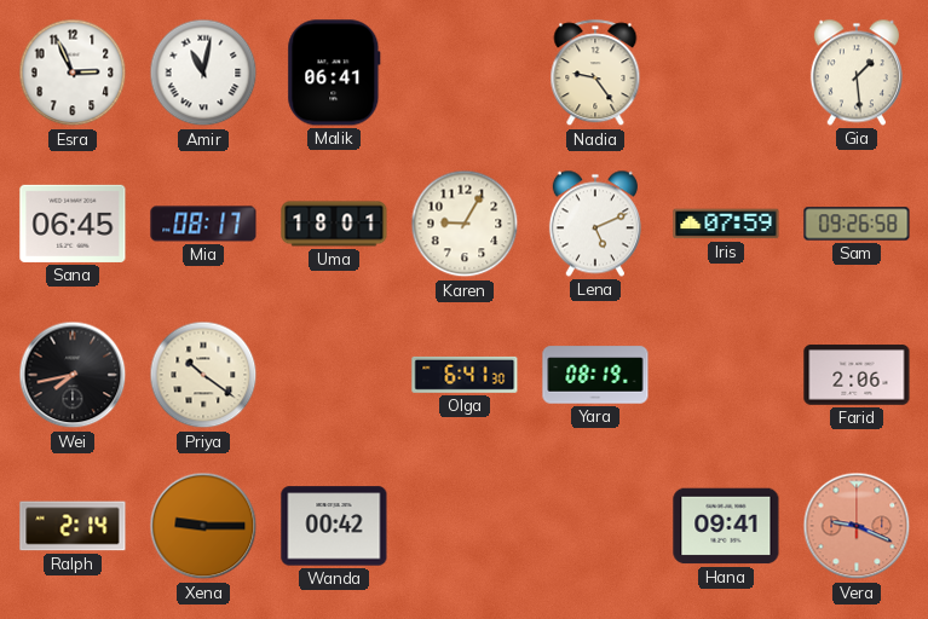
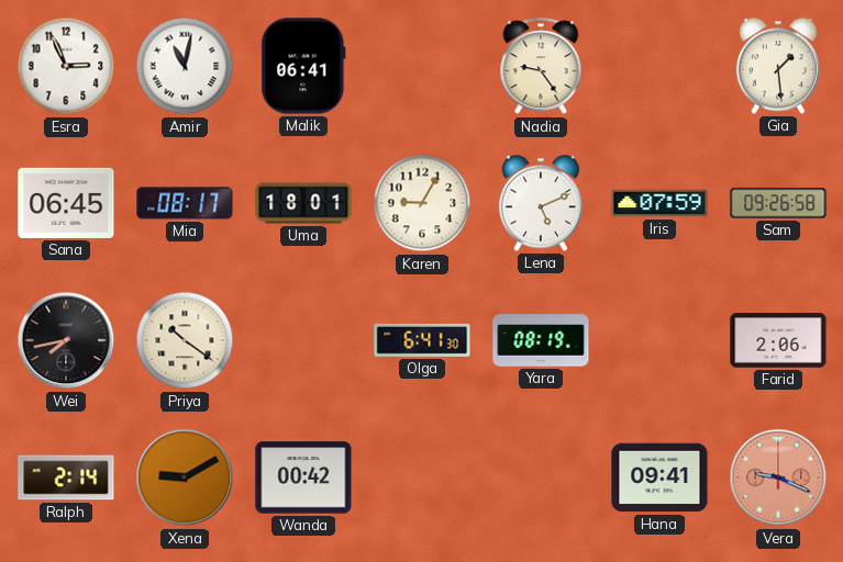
Xena: 9:15 -> 9:10
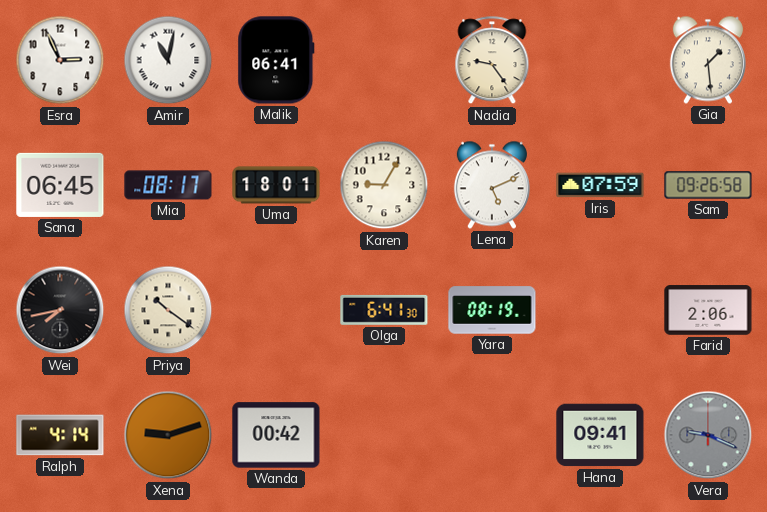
Ralph: 2:14 -> 4:14
Xena: 9:10 -> 9:12
Vera dial: salmon -> grey
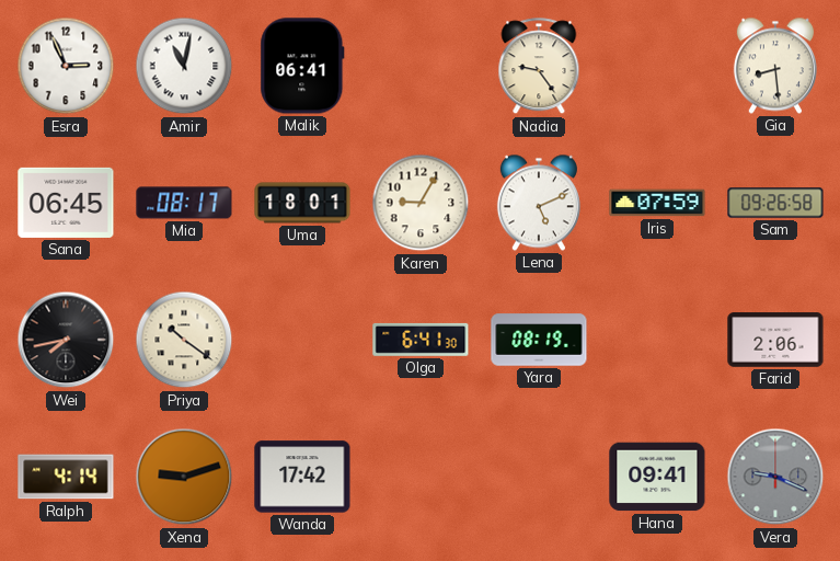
Gia: 1:29 -> 8:29
Wanda: 00:42 -> 17:42
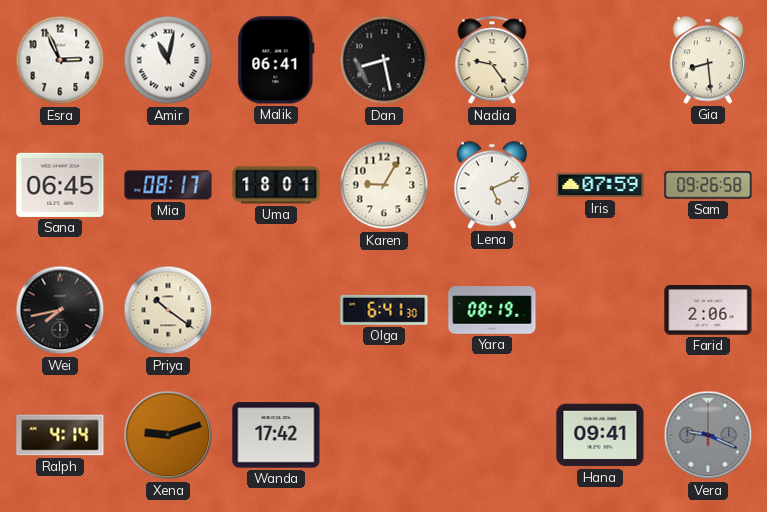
Dan: none -> 8:28
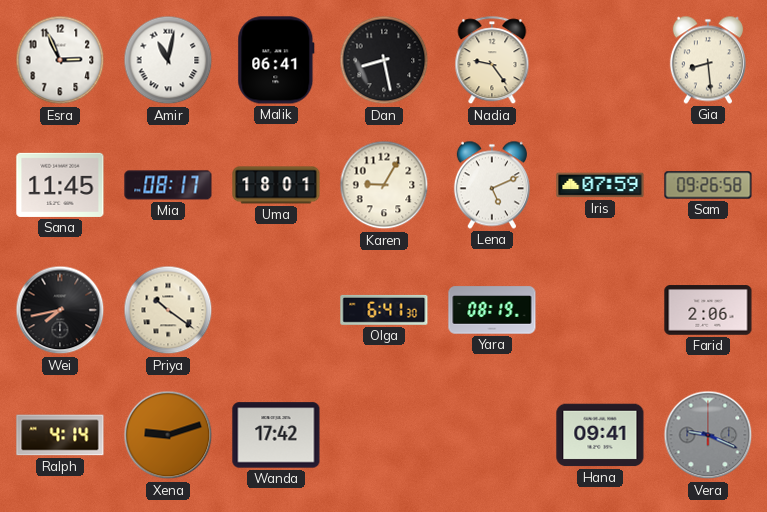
Sana: 06:45 -> 11:45
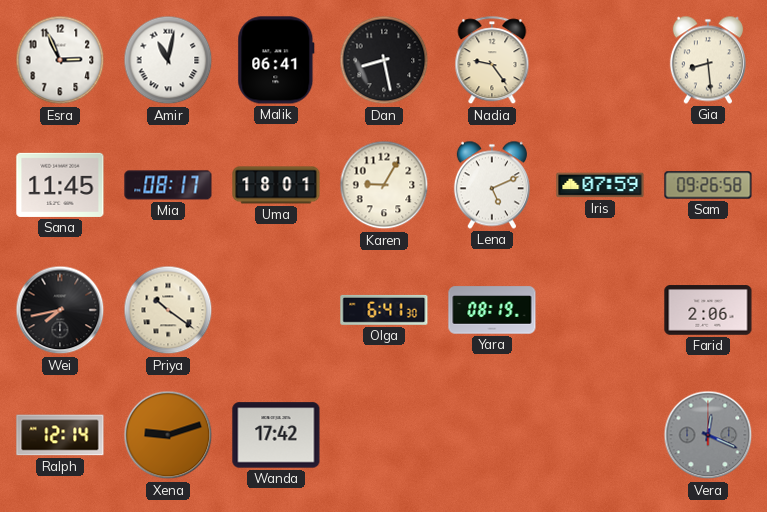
Ralph: 4:14 -> 12:14
Hana: 09:41 -> none
Vera: 9:19 -> 12:19
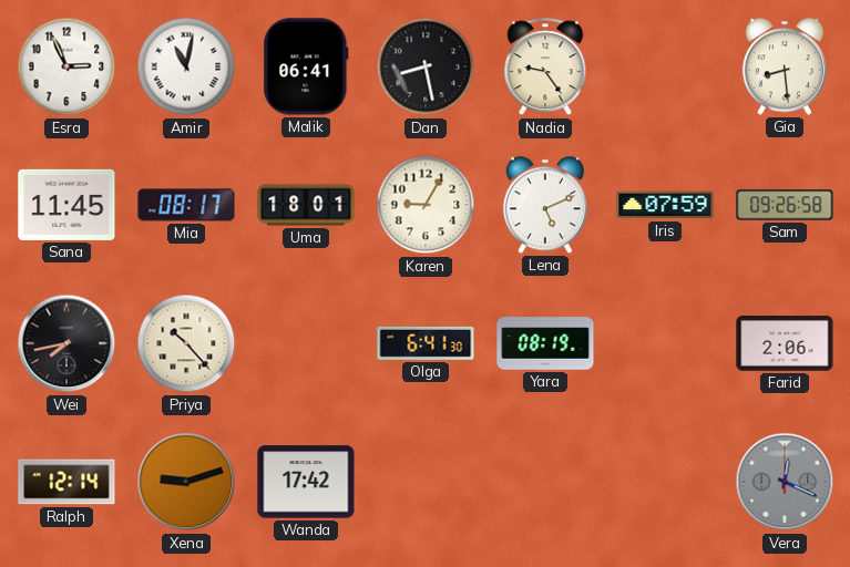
Priya: 10:21 -> 10:23
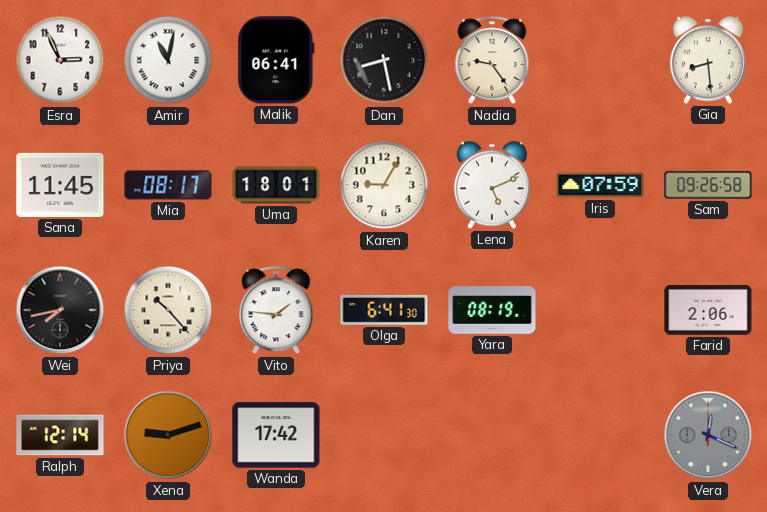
Vito: none -> 1:46
